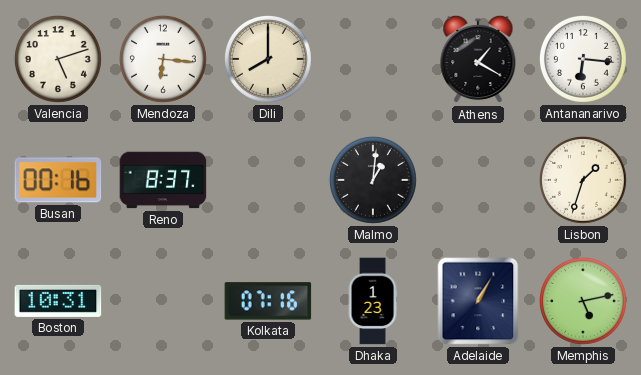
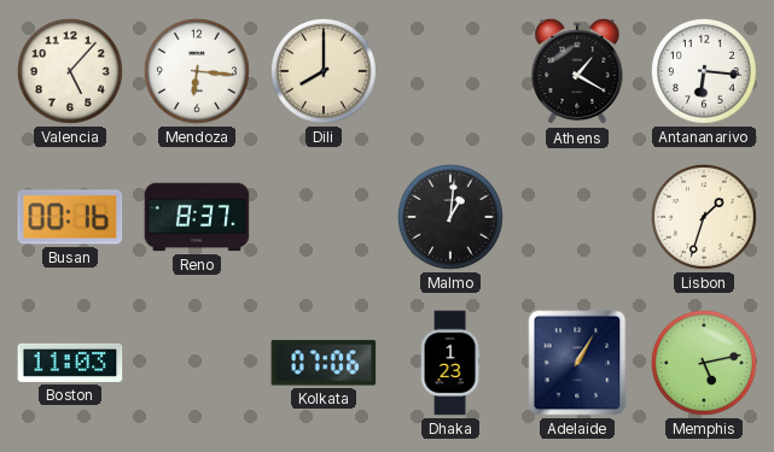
Valencia: 5:12 -> 5:07
Boston: 10:31 -> 11:03
Kolkata: 07:16 -> 07:06
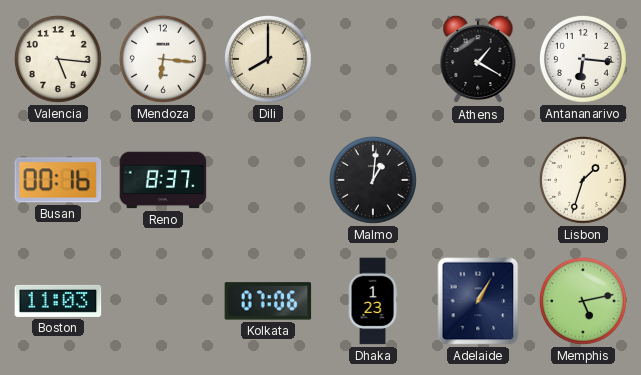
Valencia: 5:07 -> 5:16
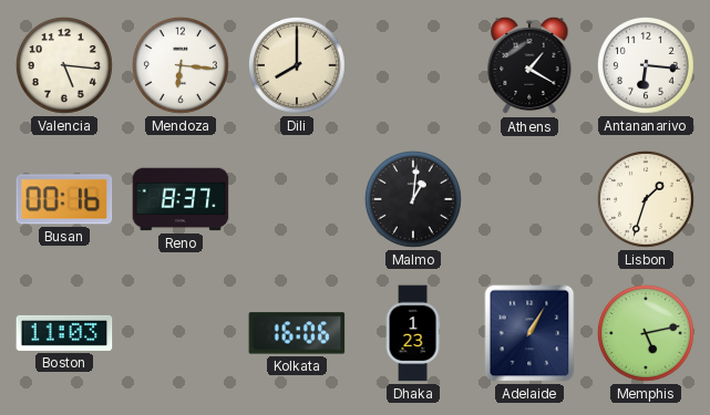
Kolkata: 07:06 -> 16:06
